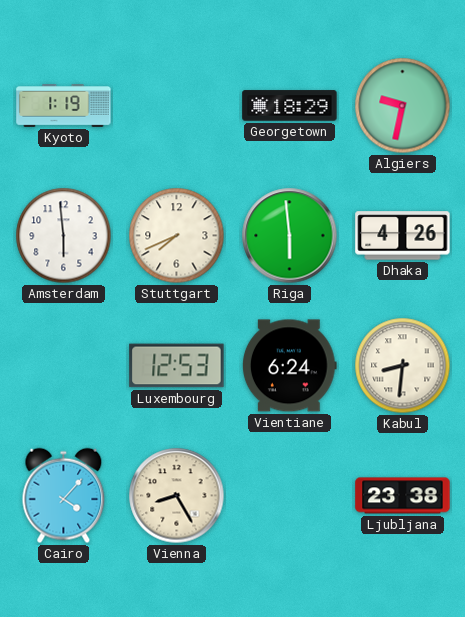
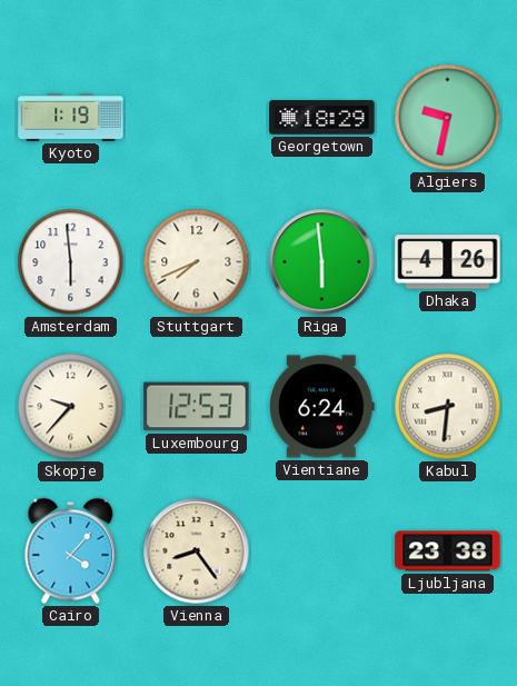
Skopje: none -> 9:37
Vienna: 8:25 -> 8:24
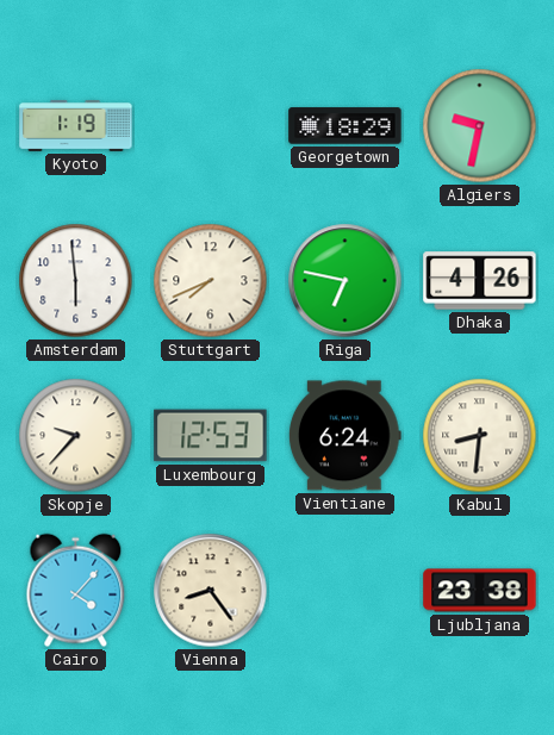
Riga: 5:59 -> 6:47
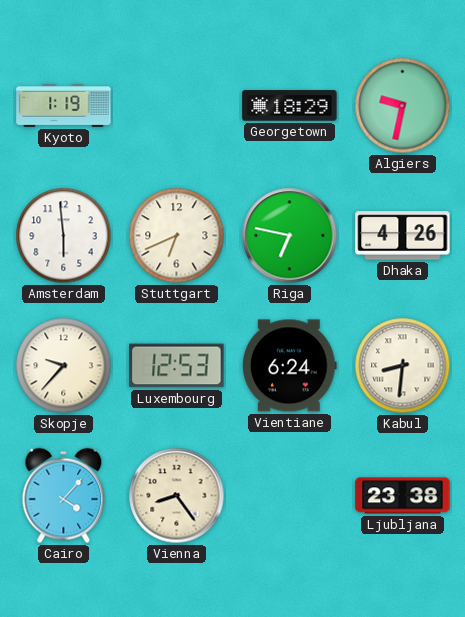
Stuttgart: 7:41 -> 6:41
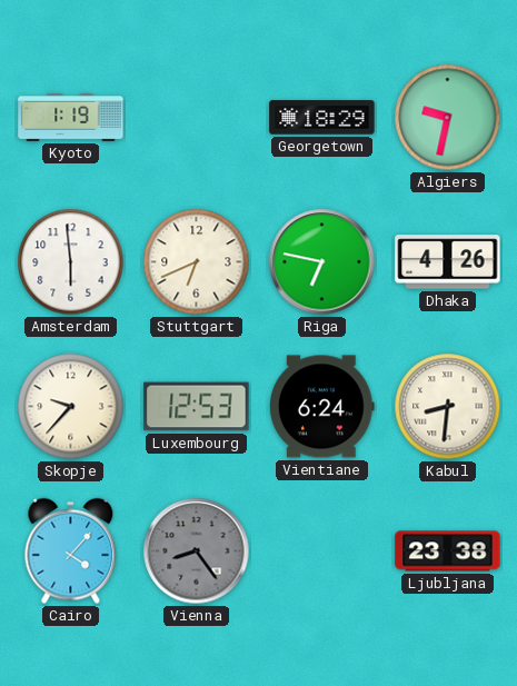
Vienna dial: cream -> grey
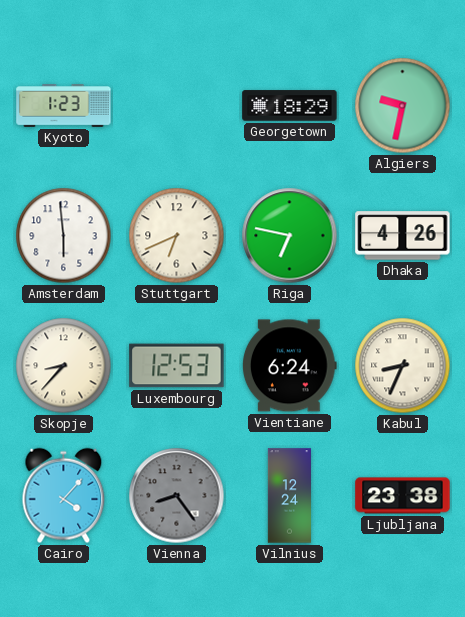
Kyoto: 1:19 -> 1:23
Skopje: 9:37 -> 8:37
Kabul: 8:31 -> 8:34
Vilnius: none -> 12:24
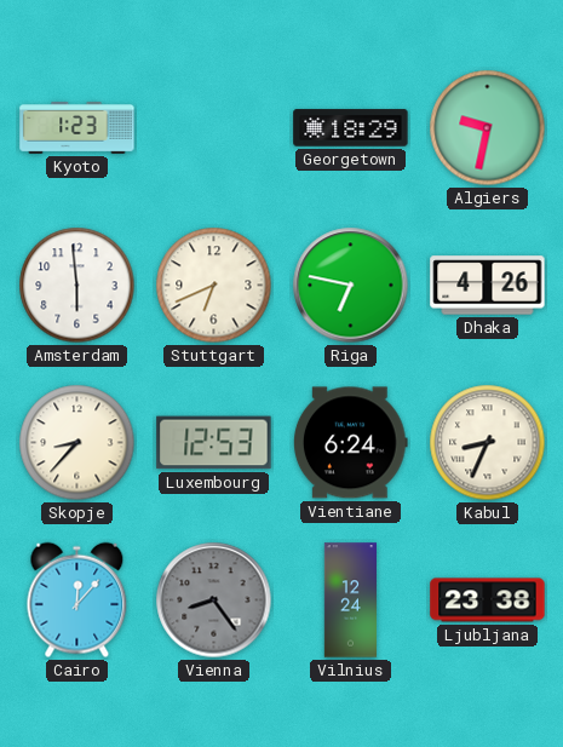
Cairo: 4:07 -> 12:07
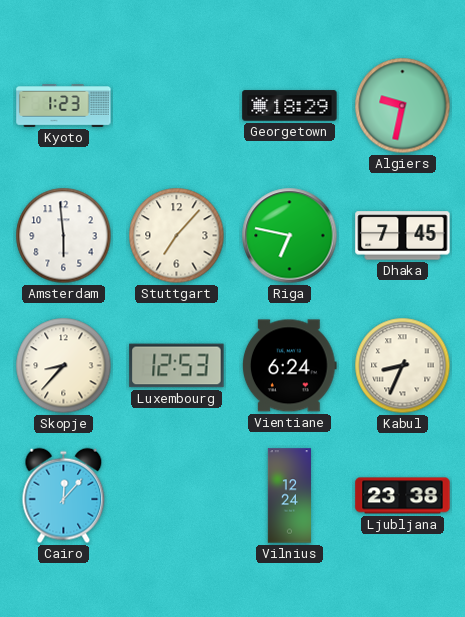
Stuttgart: 6:41 -> 7:07
Dhaka: 4:26 -> 7:45
Vienna: 8:24 -> none
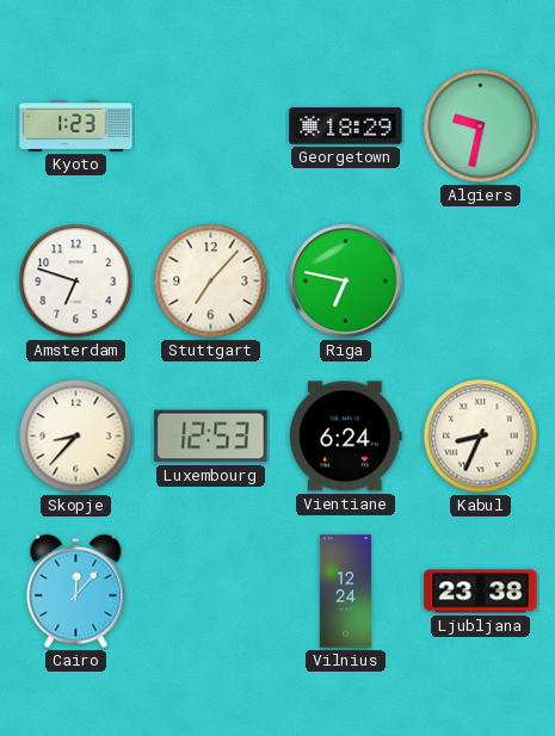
Amsterdam: 5:59 -> 6:48
Dhaka: 7:45 -> none
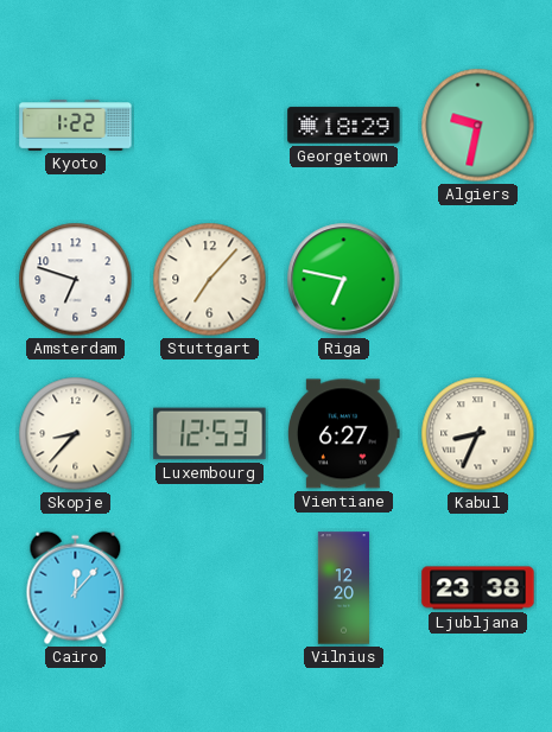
Kyoto: 1:23 -> 1:22
Vientiane: 6:24 -> 6:27
Vilnius: 12:24 -> 12:20
